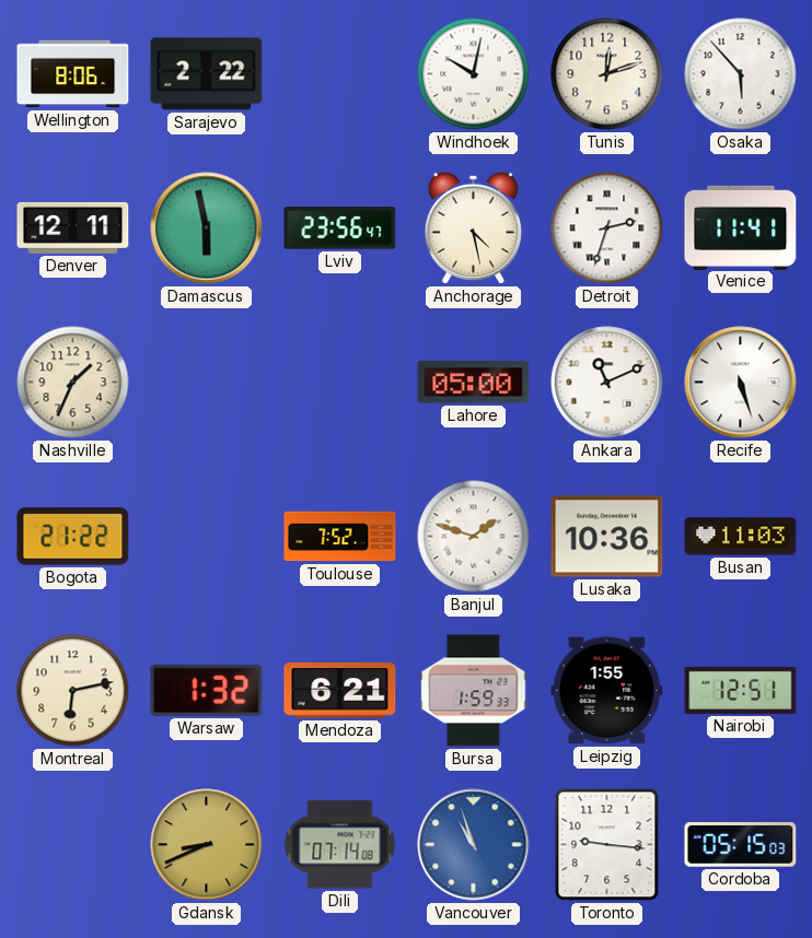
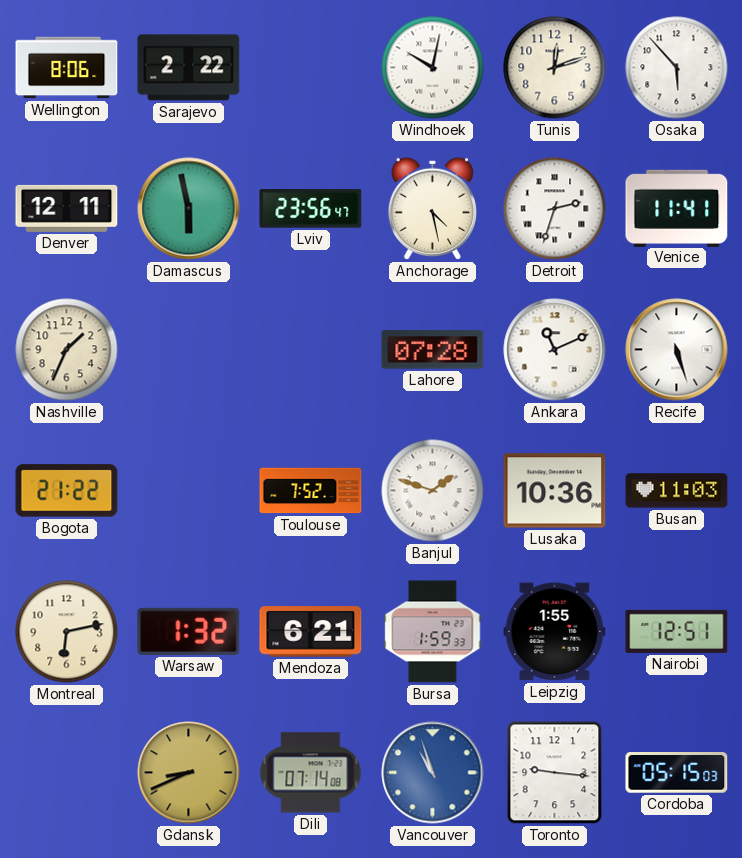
Lahore: 05:00 -> 07:28
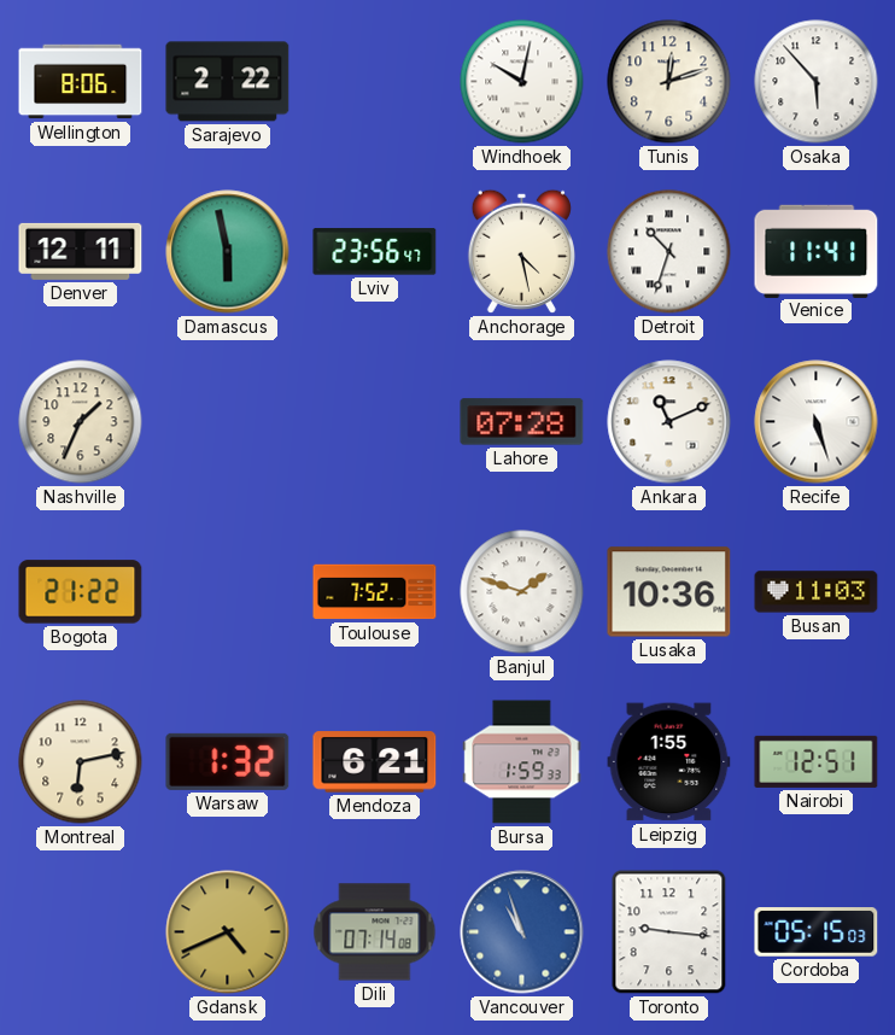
Detroit: 2:33 -> 10:33
Gdansk: 8:41 -> 4:41
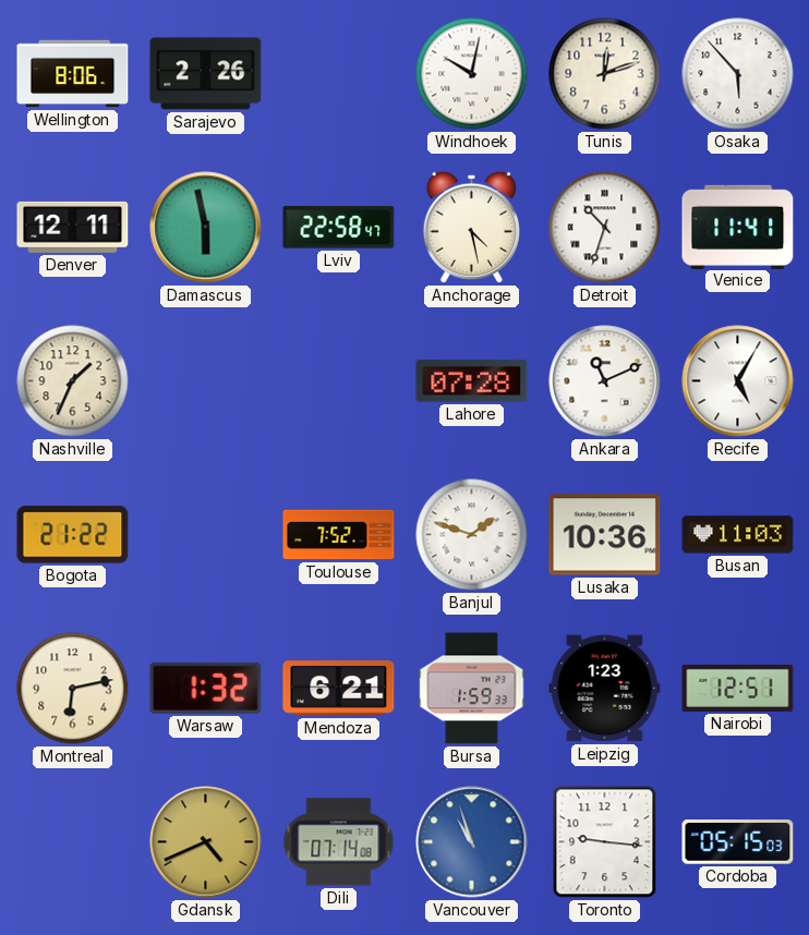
Sarajevo: 2:22 -> 2:26
Lviv: 23:56 -> 22:58
Recife: 5:27 -> 5:05
Leipzig: 1:55 -> 1:23
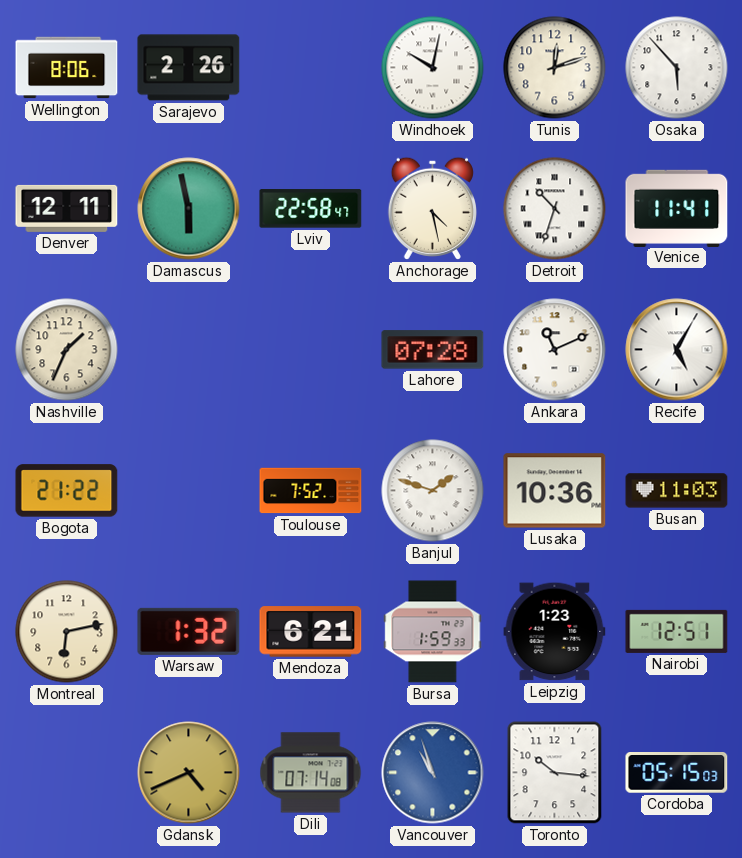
Toronto: 9:16 -> 10:16
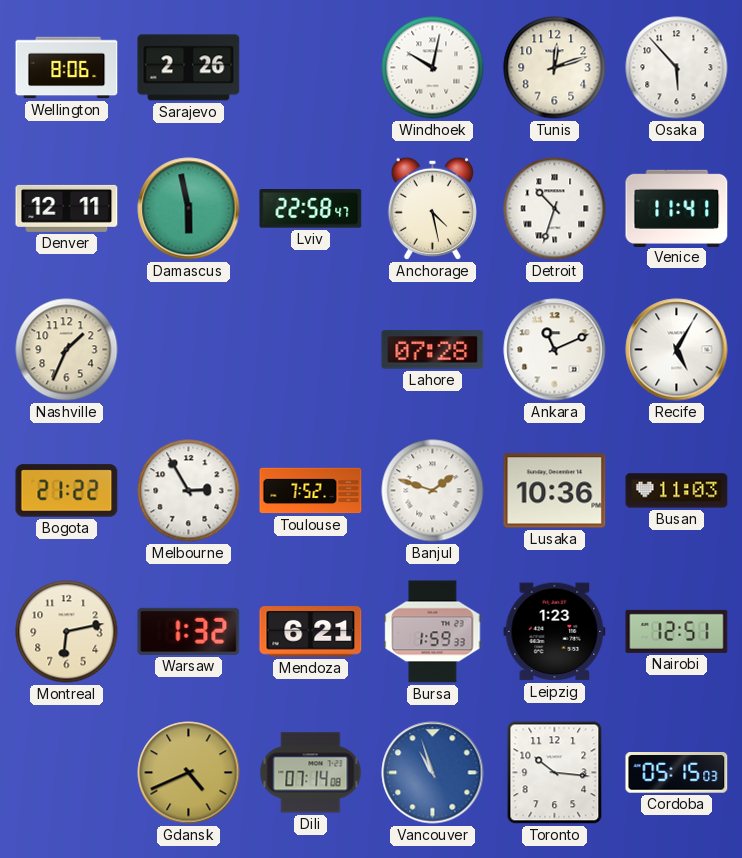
Melbourne: none -> 2:55
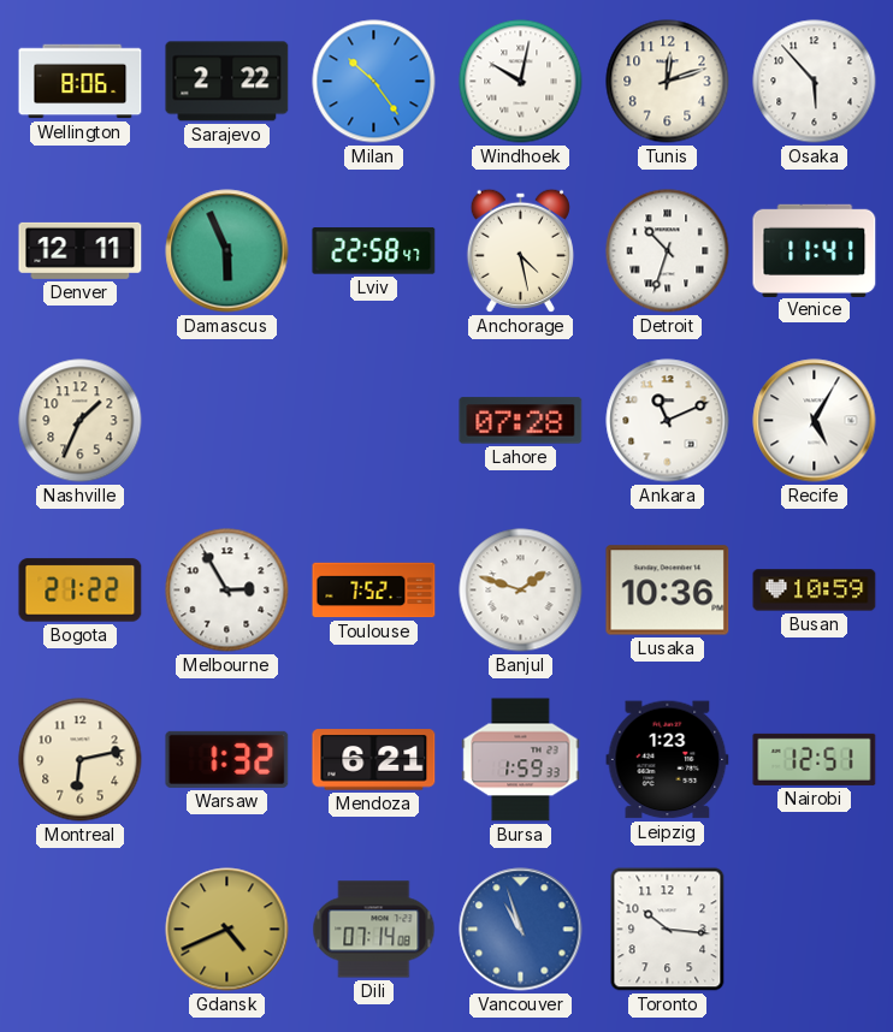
Sarajevo: 2:26 -> 2:22
Milan: none -> 10:24
Damascus: 5:58 -> 5:56
Busan: 11:03 -> 10:59
Cordoba: 05:15 -> none
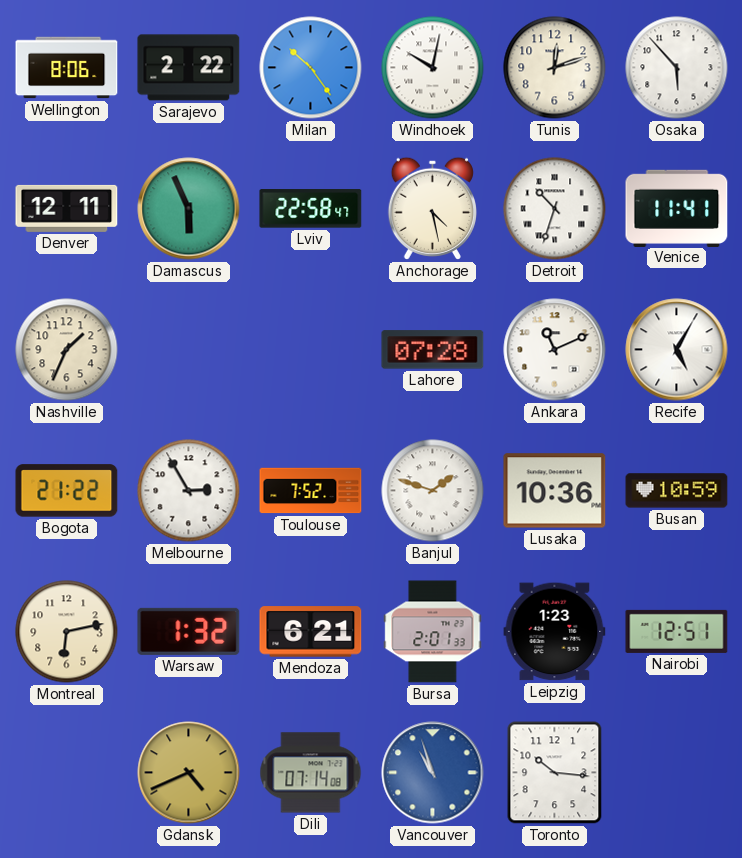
Bursa: 1:59 -> 2:01
